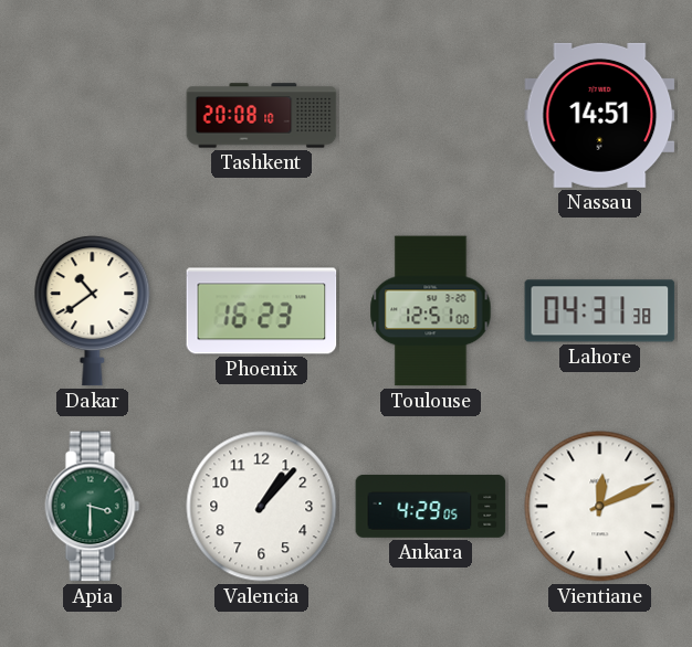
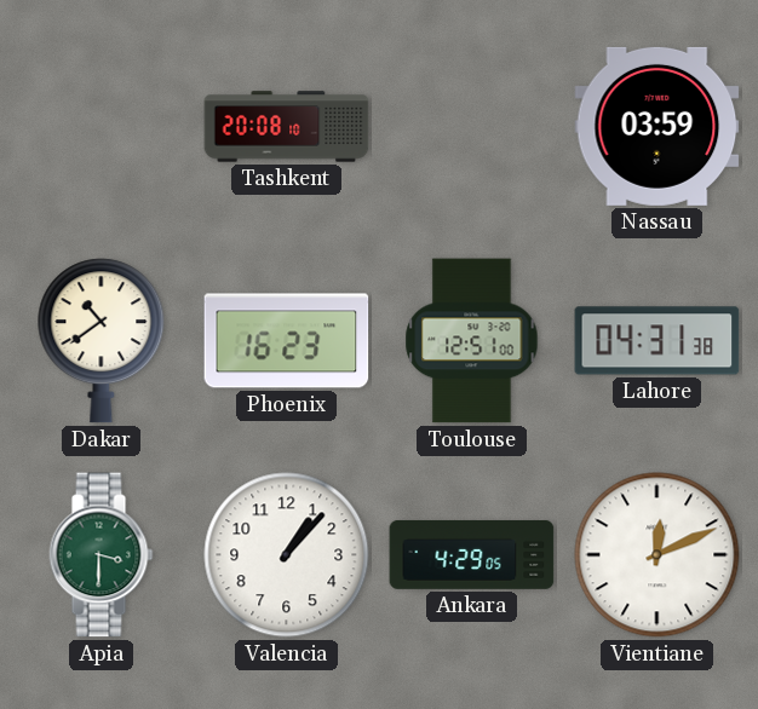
Nassau: 14:51 -> 03:59
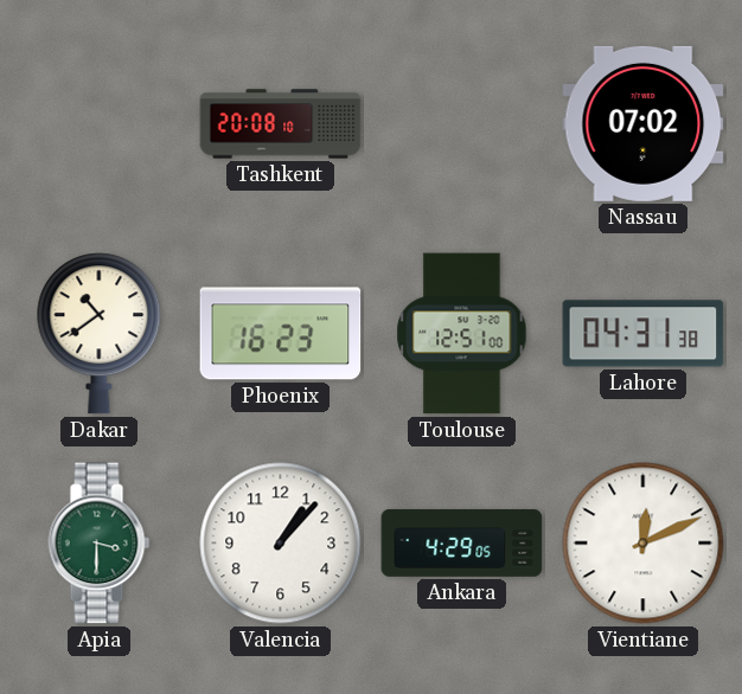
Nassau: 03:59 -> 07:02
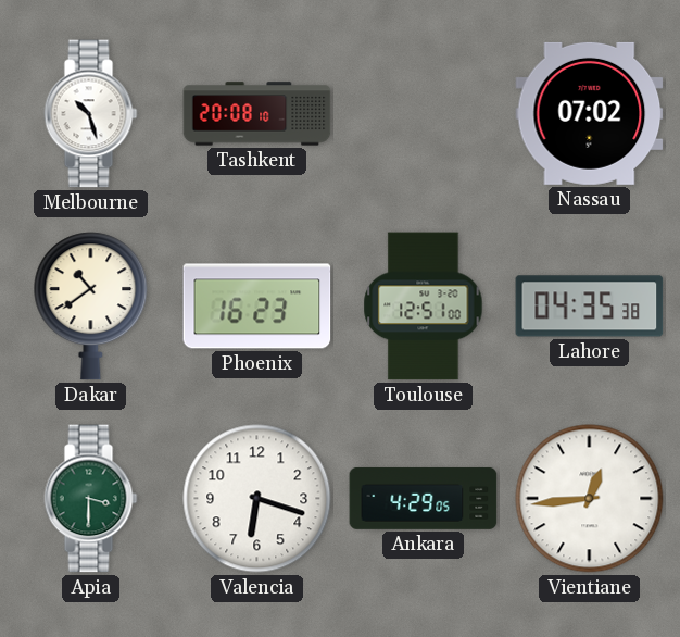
Melbourne: none -> 10:27
Lahore: 04:31 -> 04:35
Valencia: 1:07 -> 6:18
Vientiane: 12:11 -> 12:44
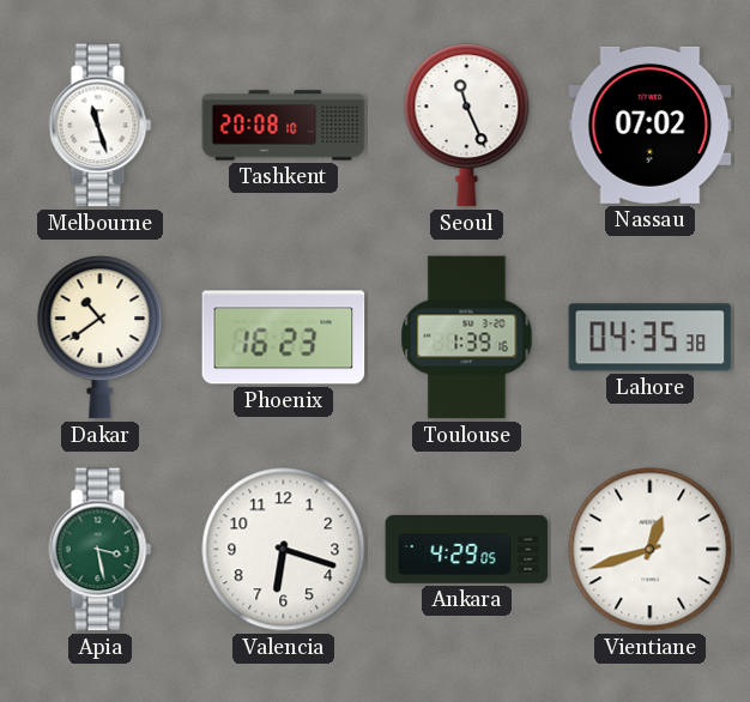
Melbourne: 10:27 -> 11:27
Seoul: none -> 11:26
Toulouse: 12:51 -> 1:39
Apia: 3:30 -> 3:28
Vientiane: 12:44 -> 12:42
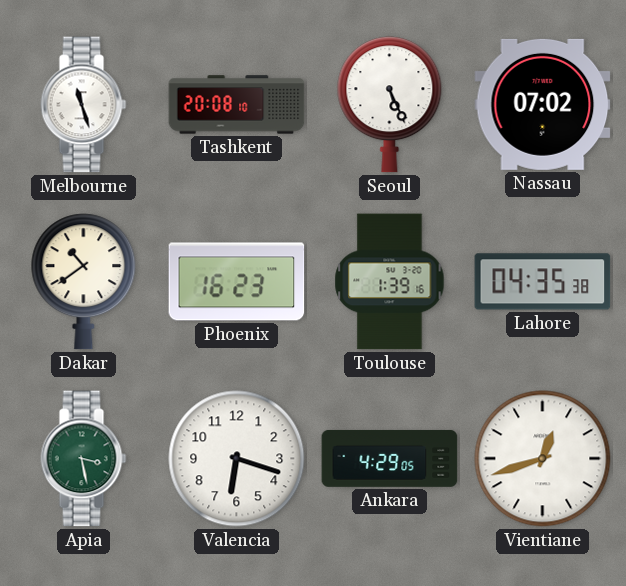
Seoul: 11:26 -> 5:26
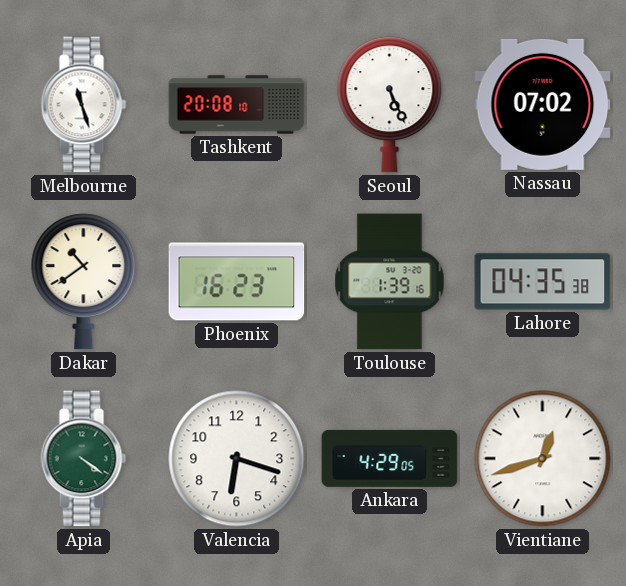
Apia: 3:28 -> 4:21
